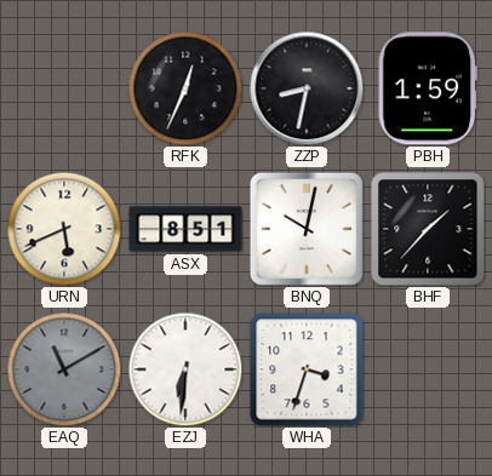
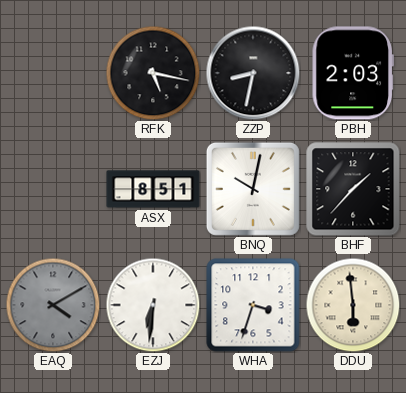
RFK: 12:34 -> 5:17
PBH: 1:59 -> 2:03
URN: 5:41 -> none
EAQ: 11:10 -> 4:10
DDU: none -> 5:59
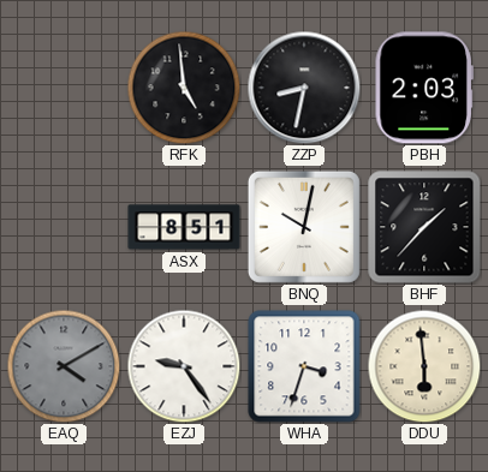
RFK: 5:17 -> 4:59
EZJ: 6:31 -> 9:24
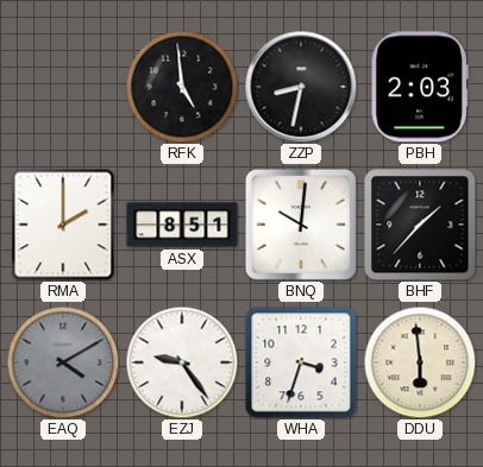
RMA: none -> 2:00
BNQ: 10:02 -> 10:01
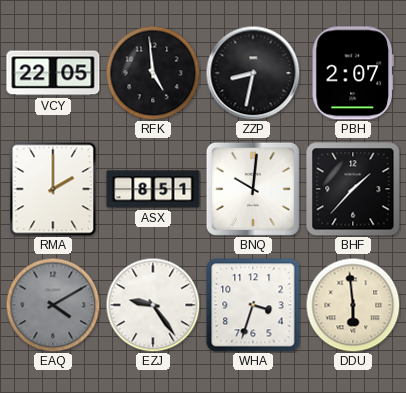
VCY: none -> 22:05
PBH: 2:03 -> 2:07
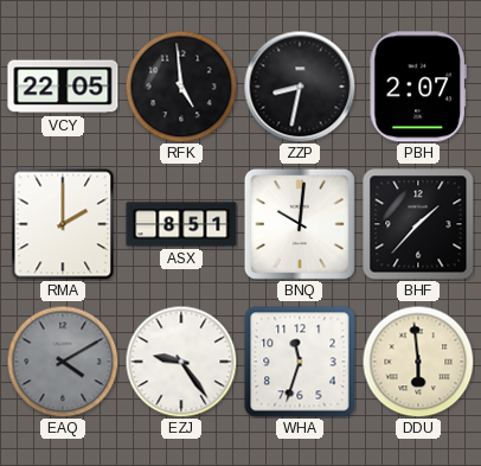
WHA: 3:33 -> 11:33
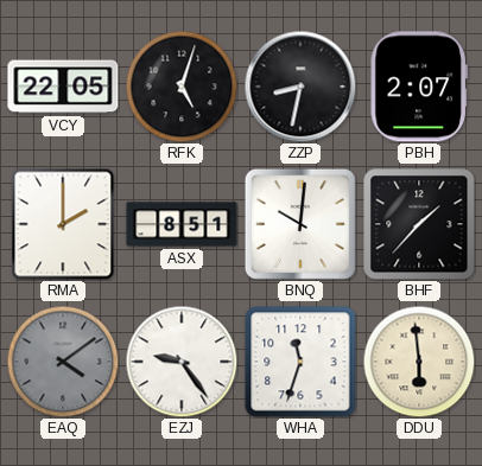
RFK: 4:59 -> 5:03
EAQ: 4:10 -> 4:09
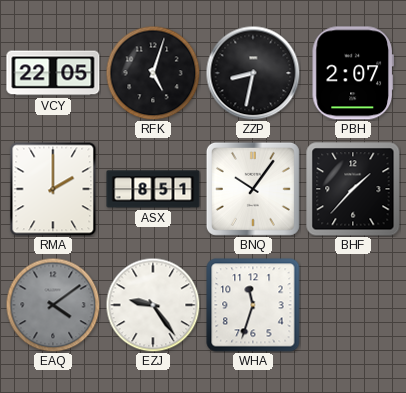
BNQ: 10:01 -> 10:06
DDU: 5:59 -> none
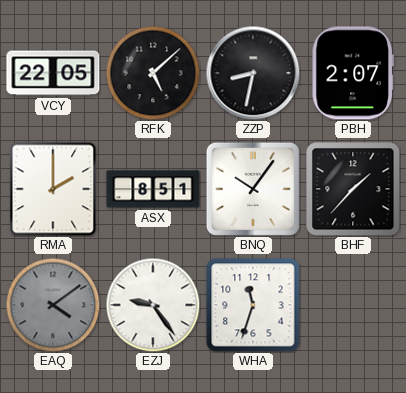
RFK: 5:03 -> 5:08
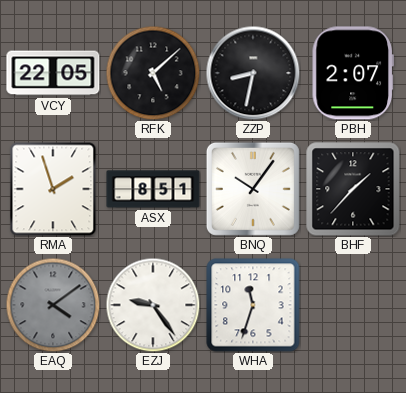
RMA: 2:00 -> 1:57
